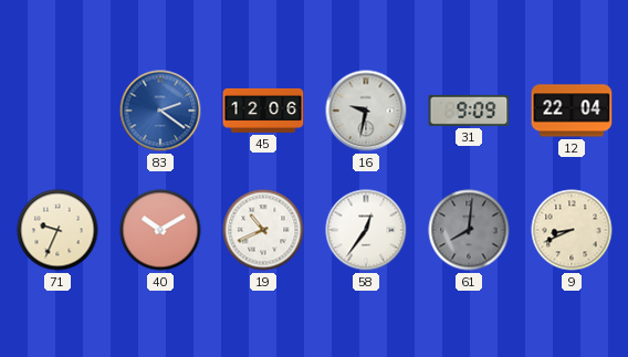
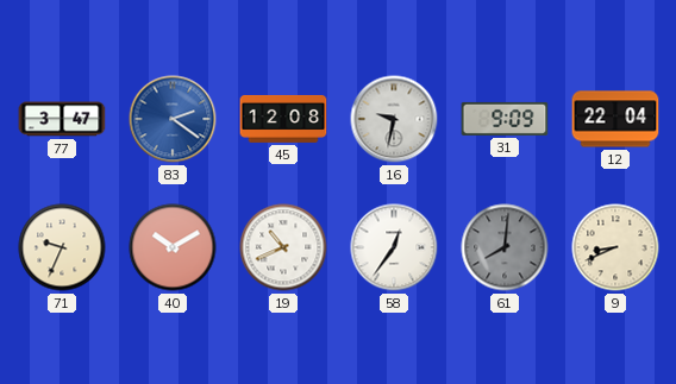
77: none -> 3:47
45: 12:06 -> 12:08
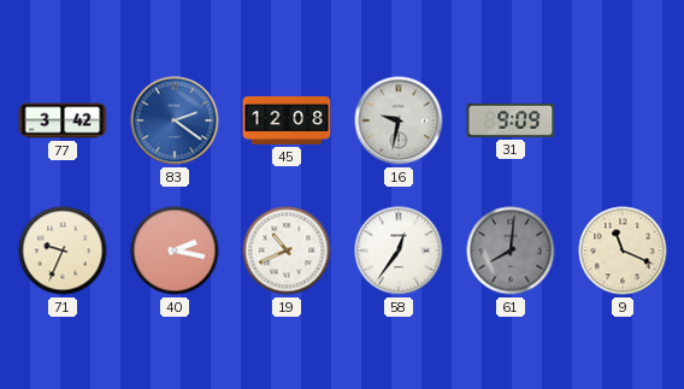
77: 3:47 -> 3:42
12: 22:04 -> none
40: 10:10 -> 2:17
9: 8:41 -> 11:19
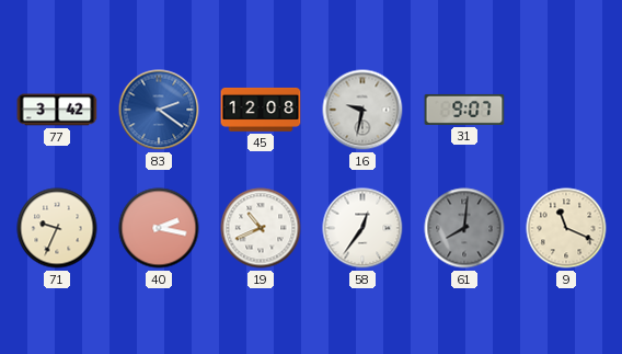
31: 9:09 -> 9:07
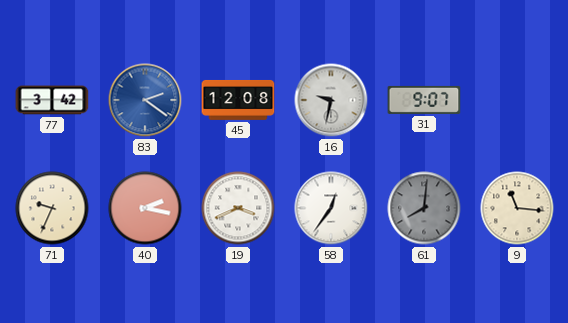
19: 10:41 -> 3:41
9: 11:19 -> 11:16
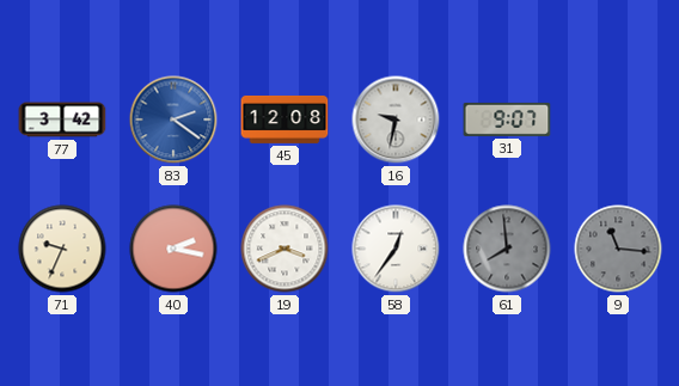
61: 8:01 -> 7:59
9 dial: cream -> grey
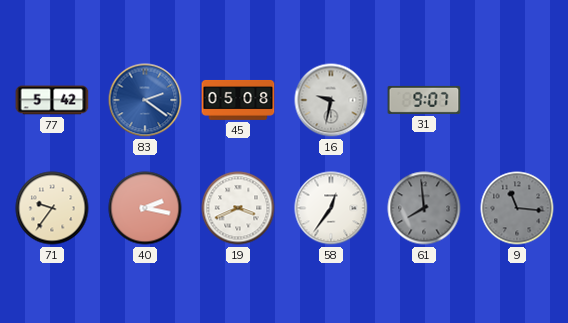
77: 3:42 -> 5:42
45: 12:08 -> 05:08
71: 9:34 -> 9:36
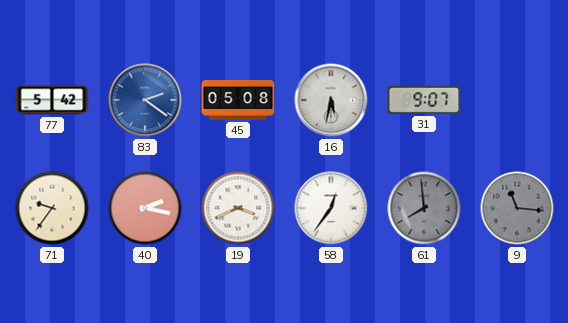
16: 9:32 -> 5:32
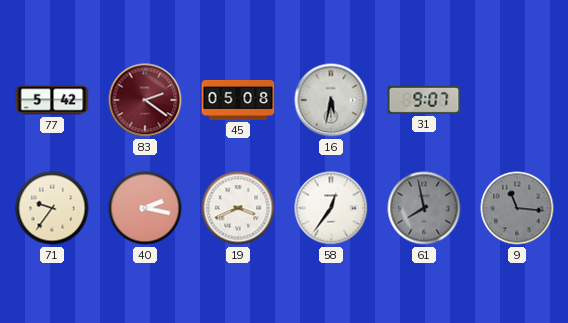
83 dial: blue -> burgundy
61: 7:59 -> 7:58
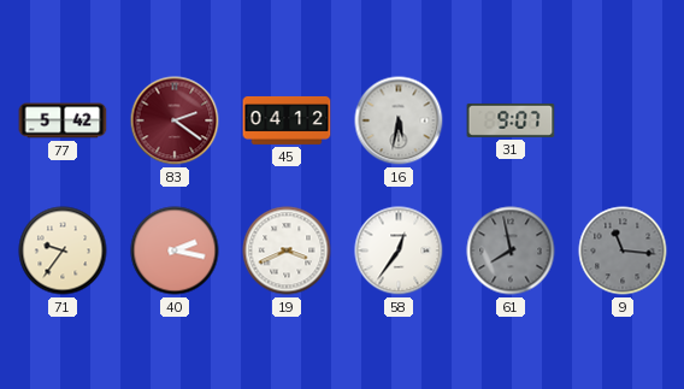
45: 05:08 -> 04:12
